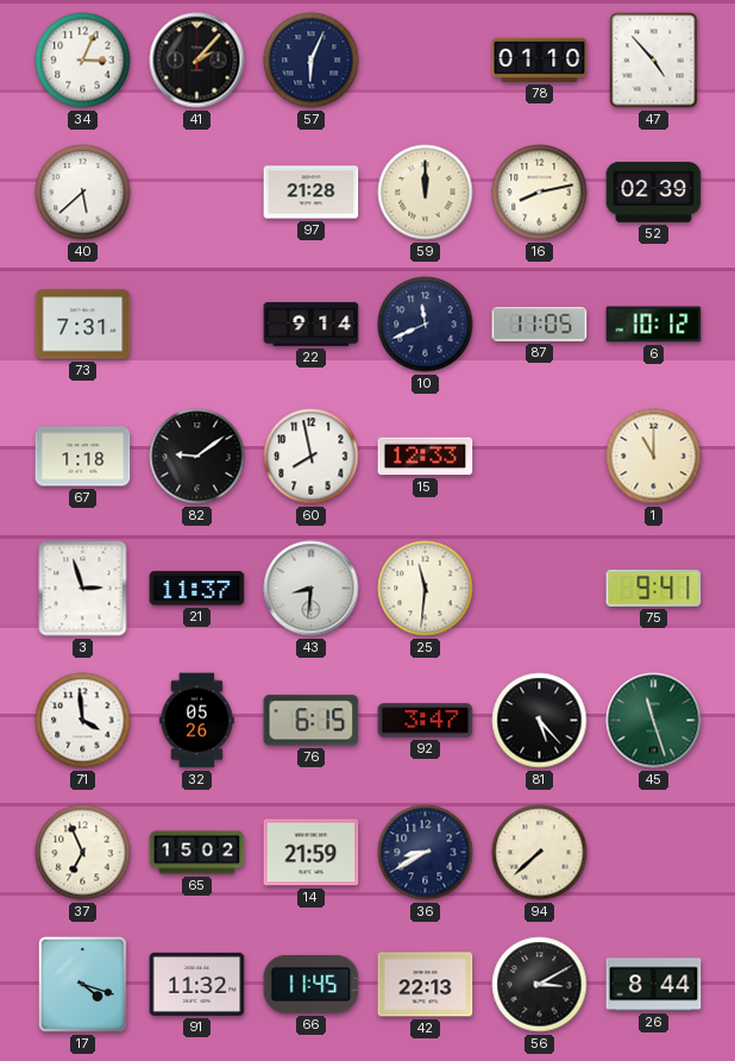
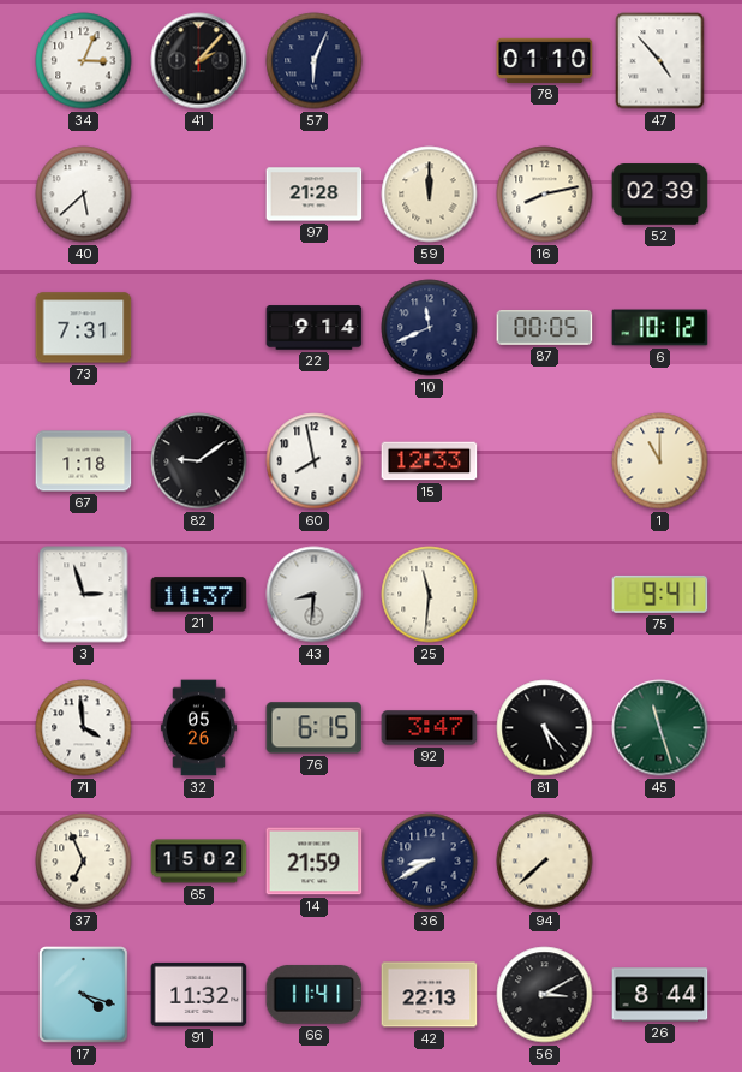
87: 11:05 -> 00:05
66: 11:45 -> 11:41
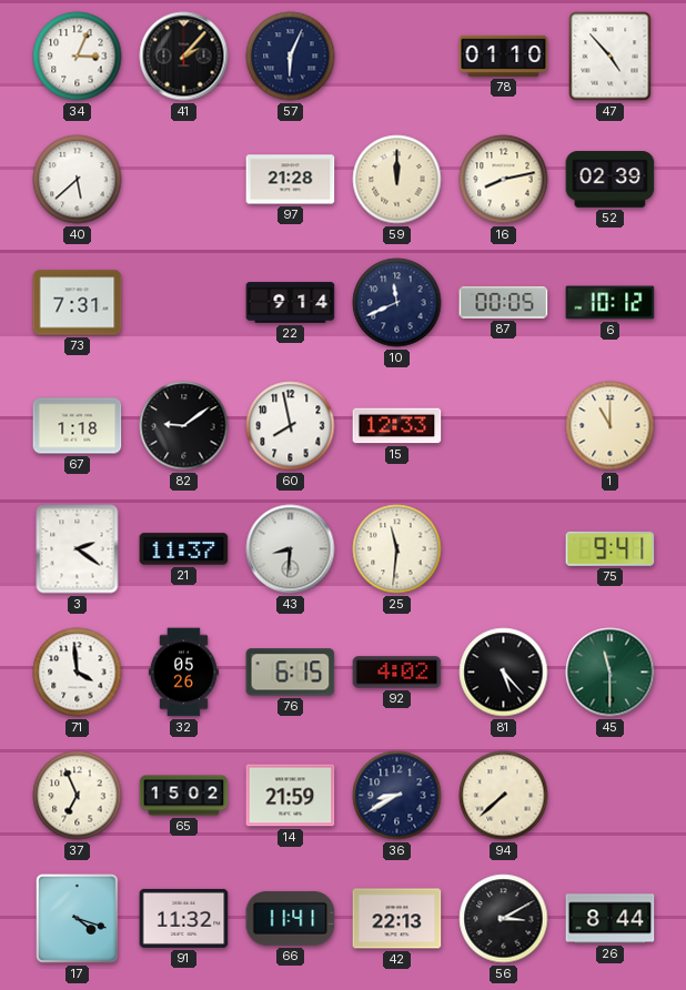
3: 2:57 -> 2:21
92: 3:47 -> 4:02
45: 11:27 -> 11:30
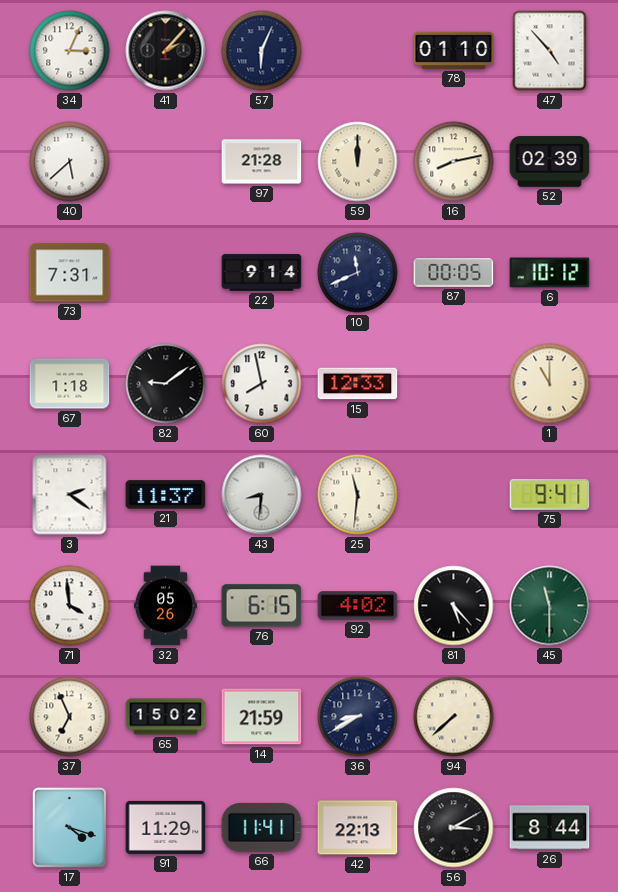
91: 11:32 -> 11:29
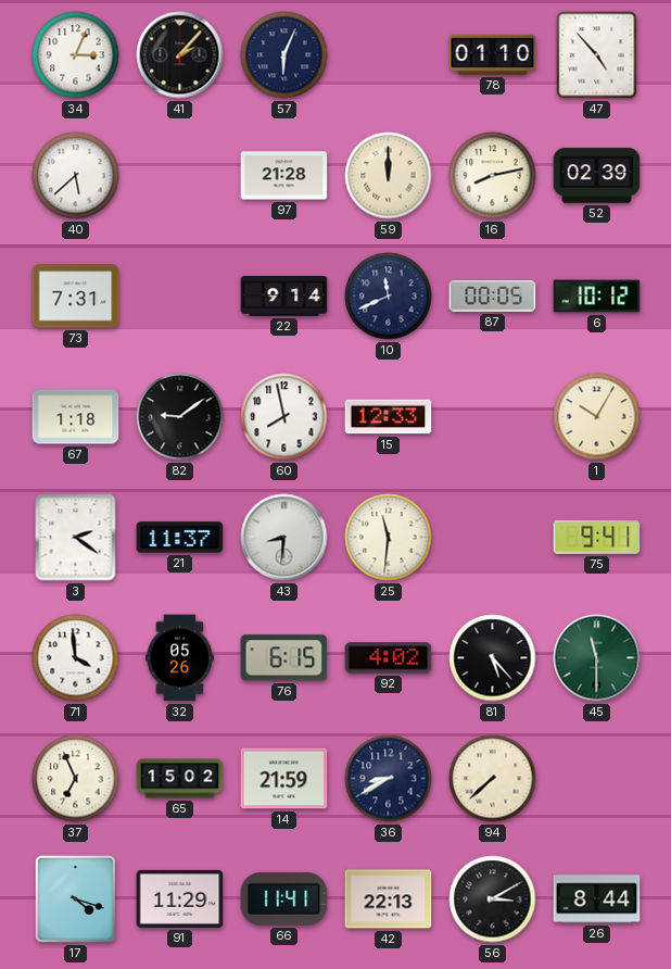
1: 11:00 -> 10:05
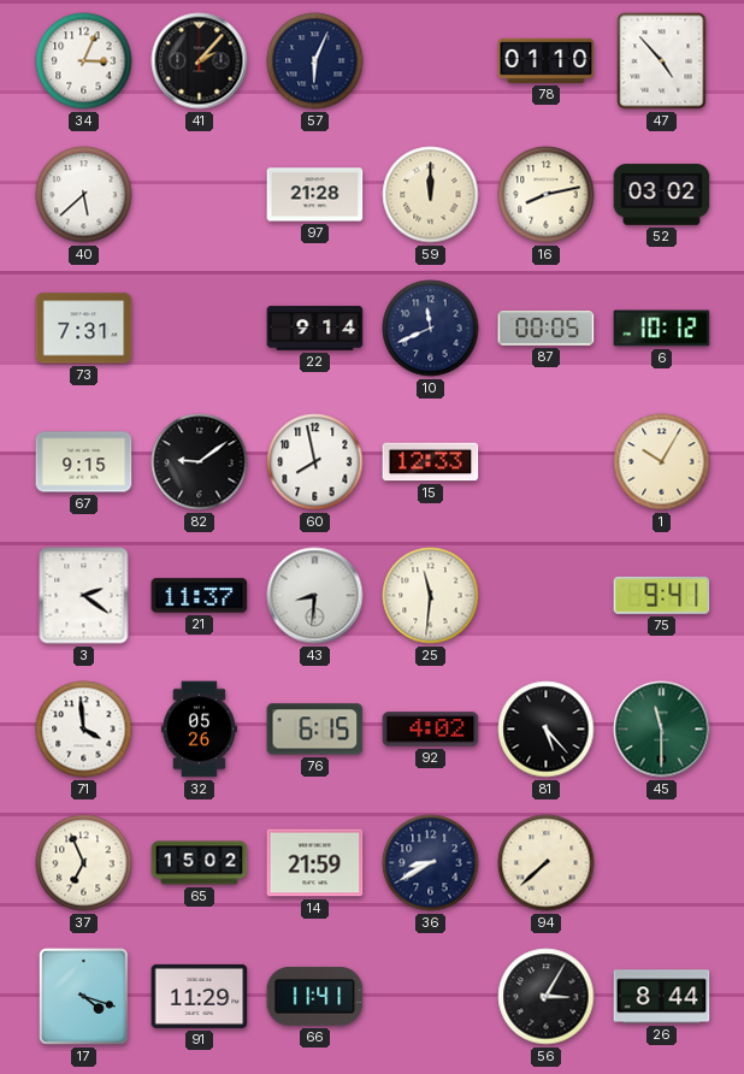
52: 02:39 -> 03:02
67: 1:18 -> 9:15
42: 22:13 -> none
56: 3:10 -> 3:05
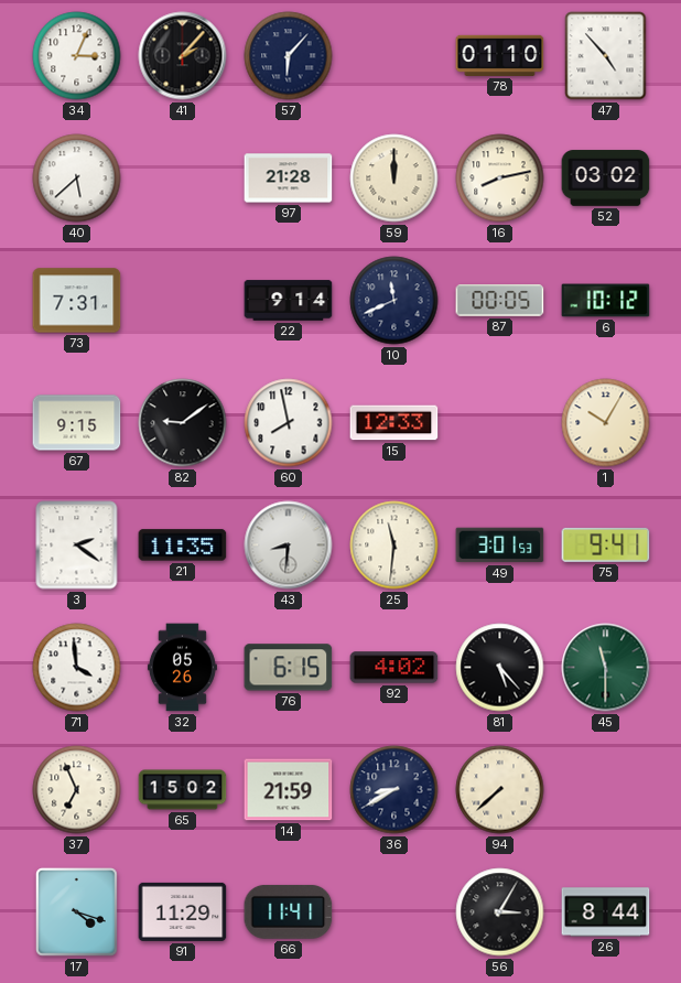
57: 6:04 -> 6:07
21: 11:37 -> 11:35
49: none -> 3:01
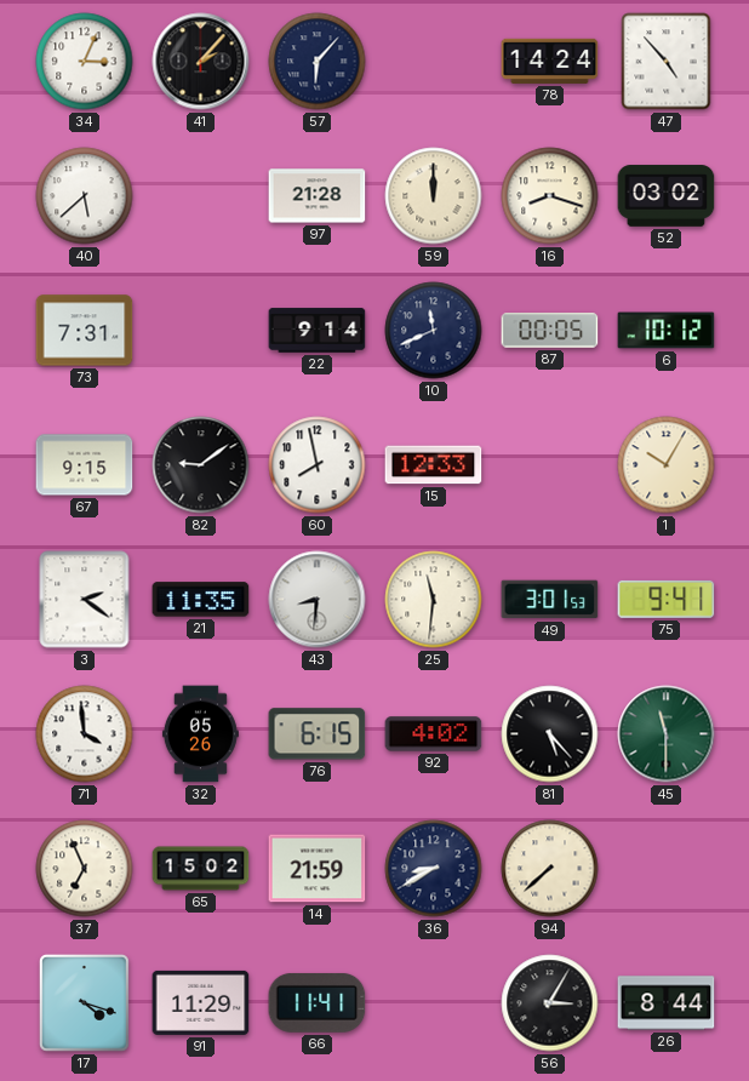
78: 01:10 -> 14:24
16: 8:13 -> 8:18
